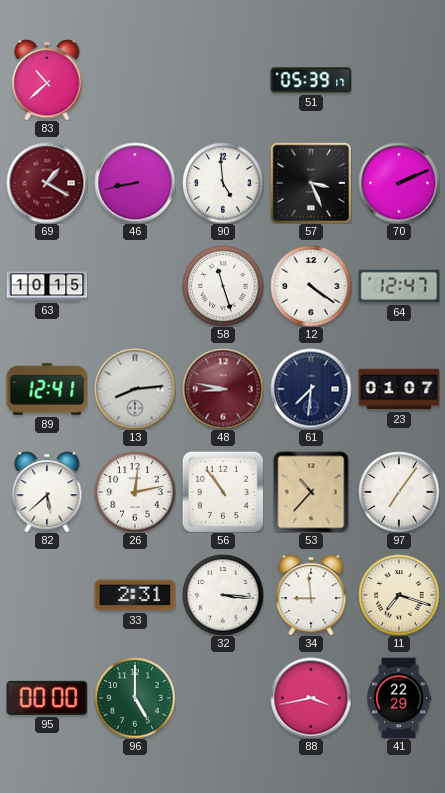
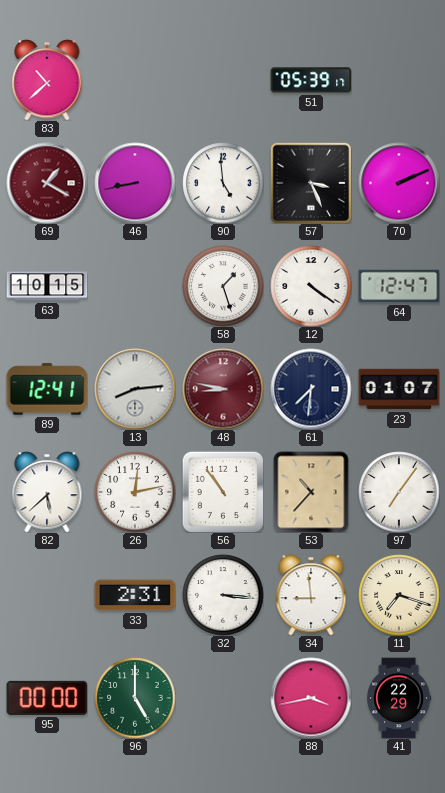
58: 11:27 -> 1:27
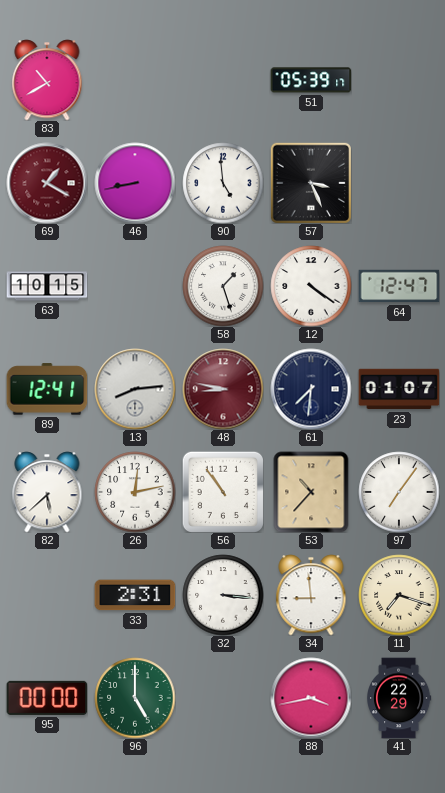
83: 10:38 -> 10:40
70: 2:11 -> none
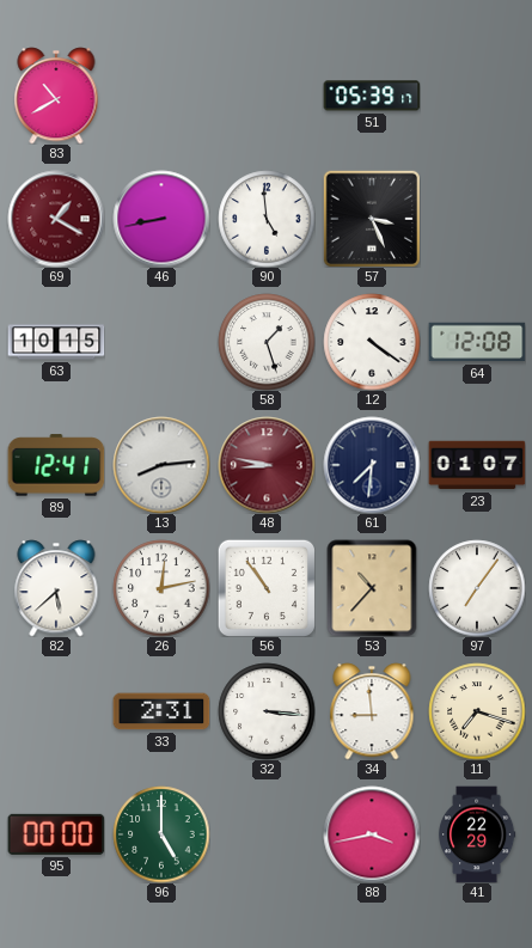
64: 12:47 -> 12:08
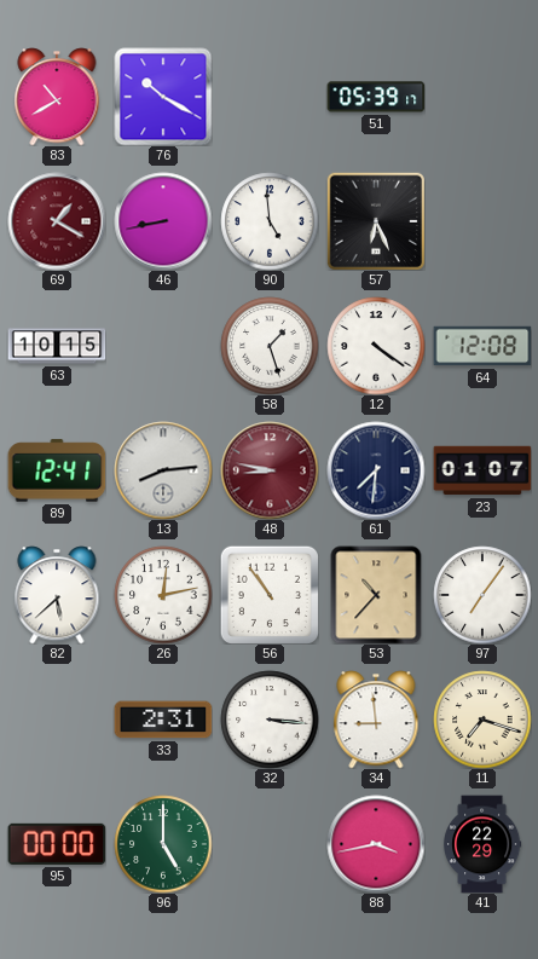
76: none -> 10:20
57: 3:26 -> 6:26
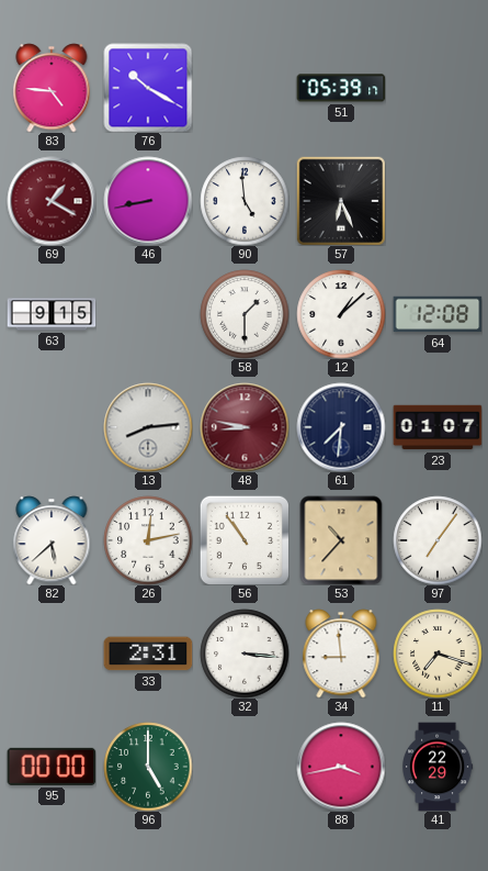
83: 10:40 -> 4:46
63: 10:15 -> 9:15
58: 1:27 -> 1:30
12: 4:21 -> 1:08
89: 12:41 -> none
